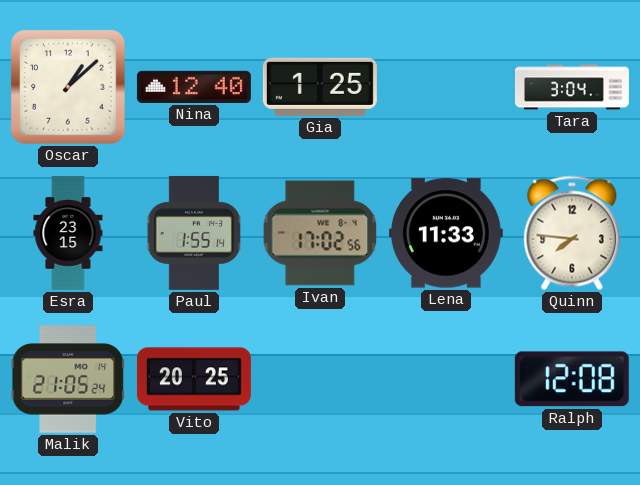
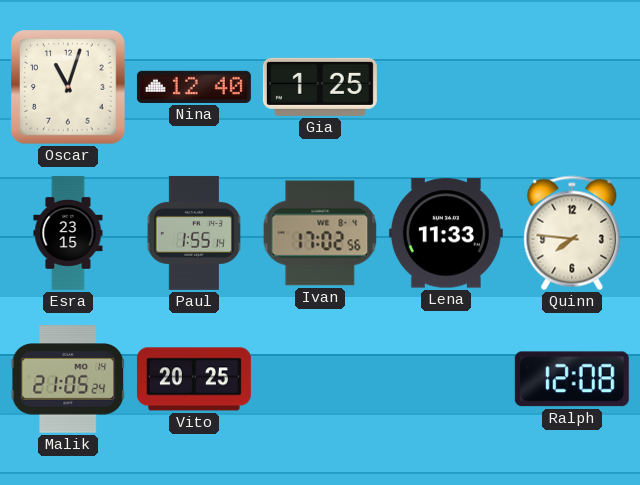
Oscar: 1:08 -> 11:03
Tara: 3:04 -> none
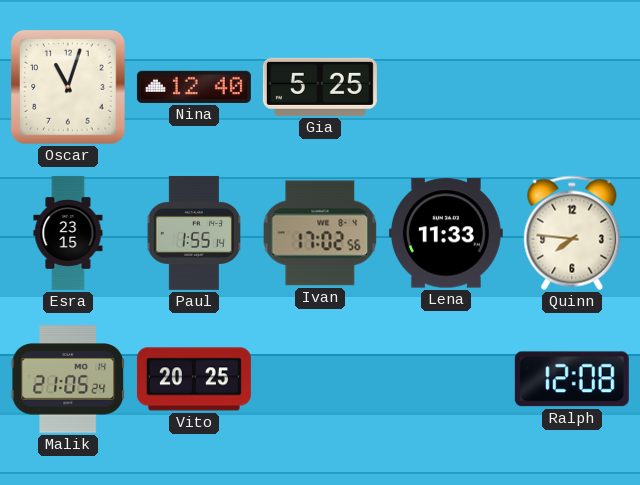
Gia: 1:25 -> 5:25
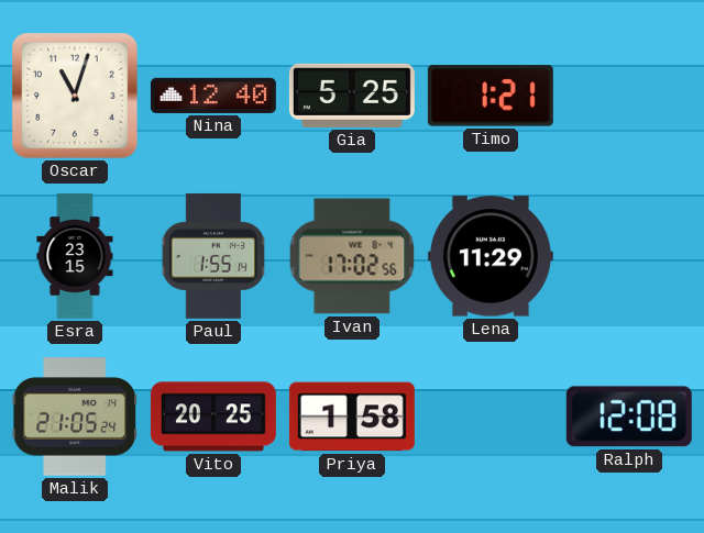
Timo: none -> 1:21
Lena: 11:33 -> 11:29
Quinn: 7:46 -> none
Priya: none -> 1:58
